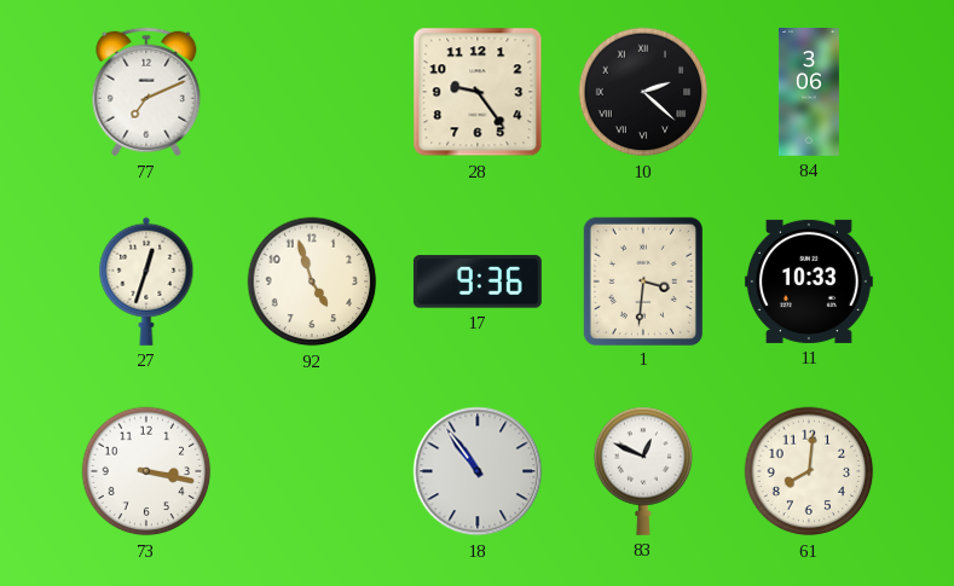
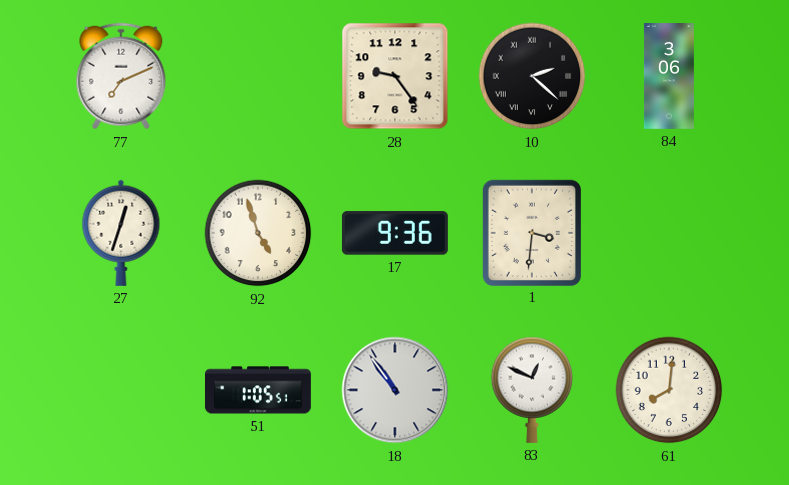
11: 10:33 -> none
73: 3:17 -> none
51: none -> 1:05
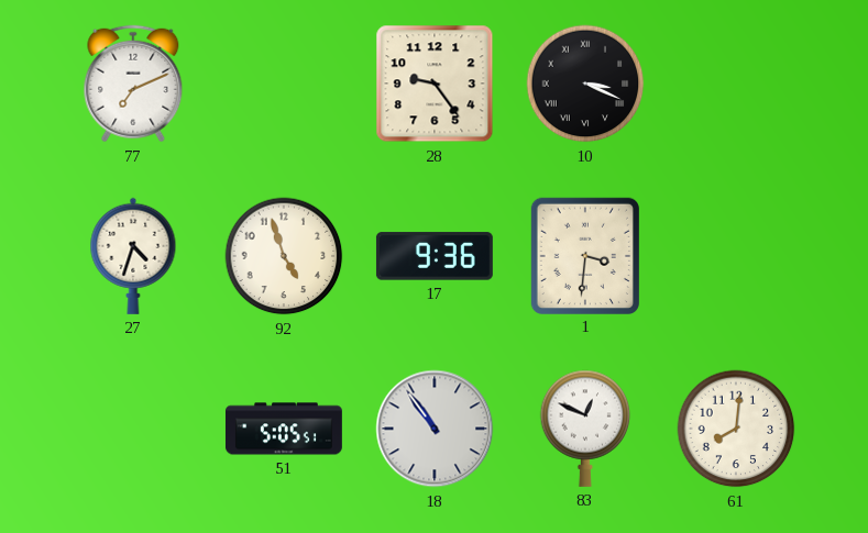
10: 2:22 -> 3:19
84: 3:06 -> none
27: 12:33 -> 4:33
51: 1:05 -> 5:05
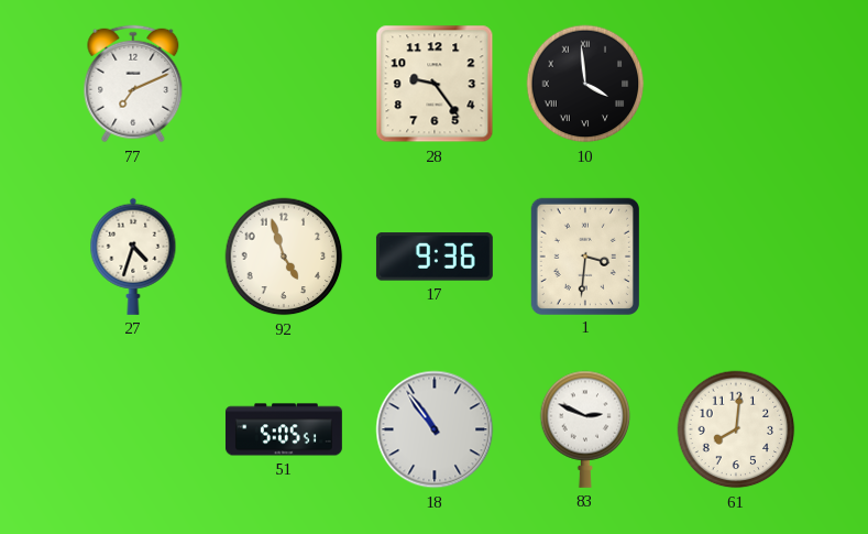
10: 3:19 -> 3:59
83: 12:49 -> 2:49
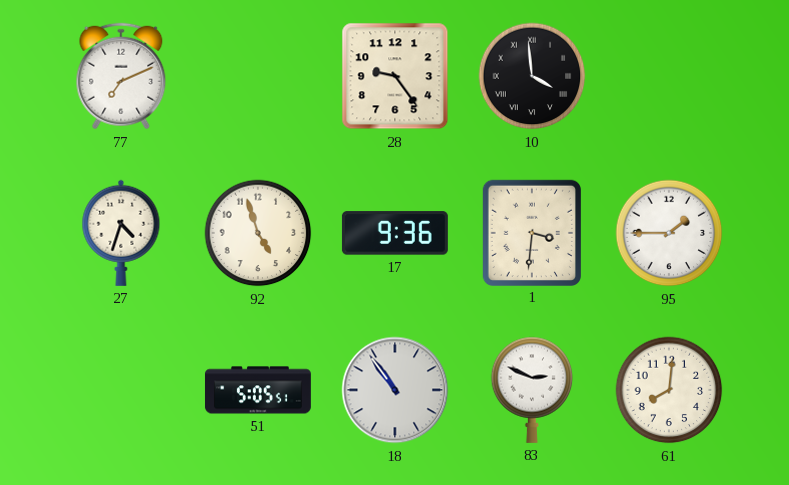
95: none -> 1:45
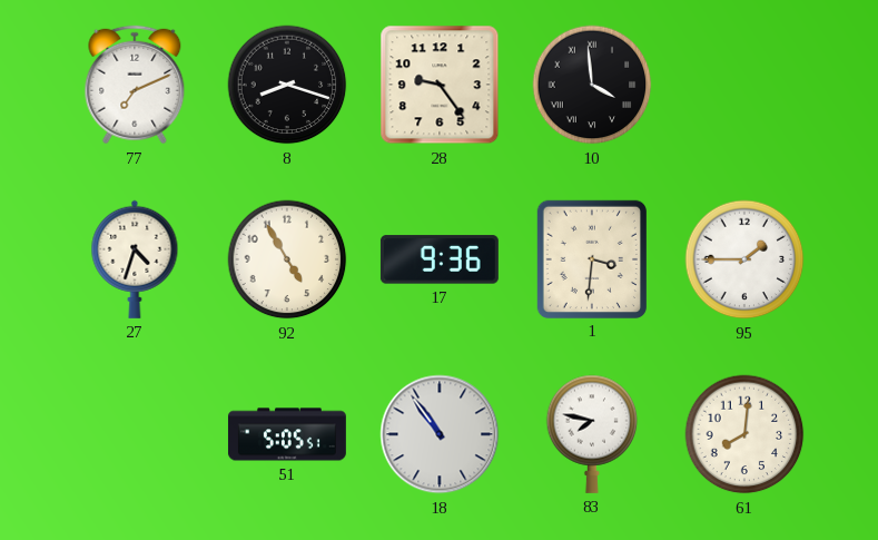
8: none -> 8:18
92: 4:57 -> 4:55
83: 2:49 -> 7:47
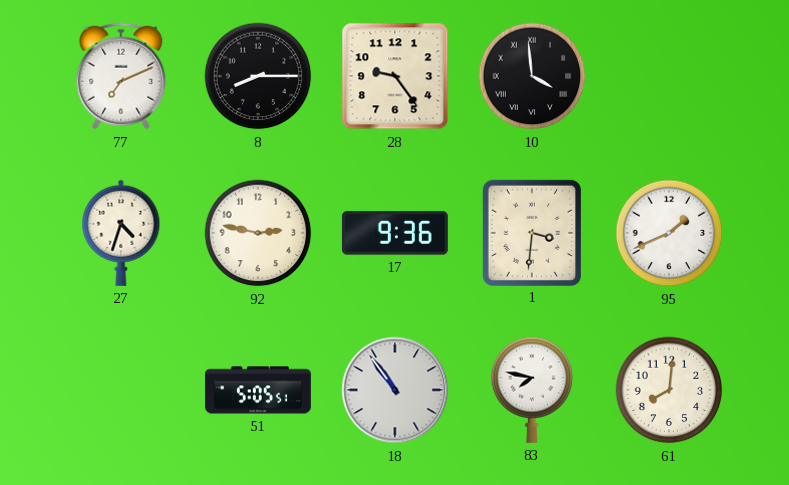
8: 8:18 -> 8:15
92: 4:55 -> 2:47
95: 1:45 -> 1:41
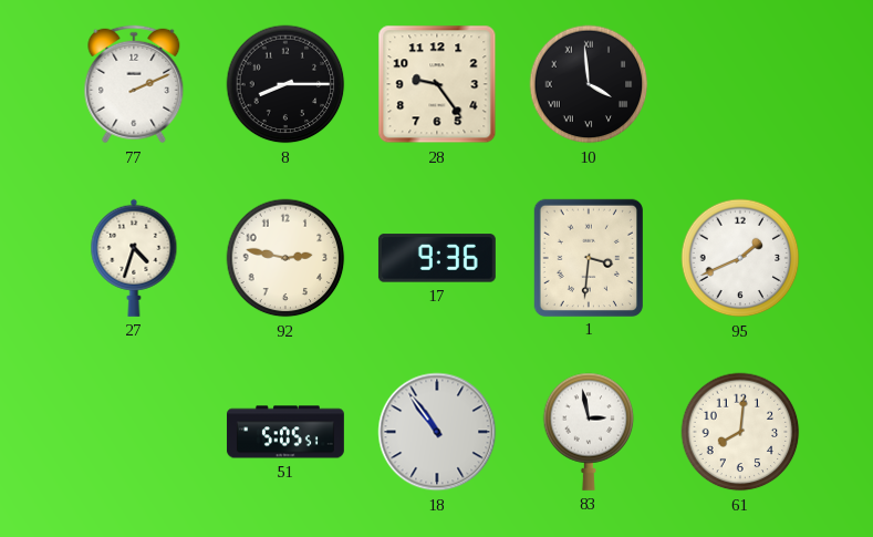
77: 7:11 -> 2:11
83: 7:47 -> 2:58
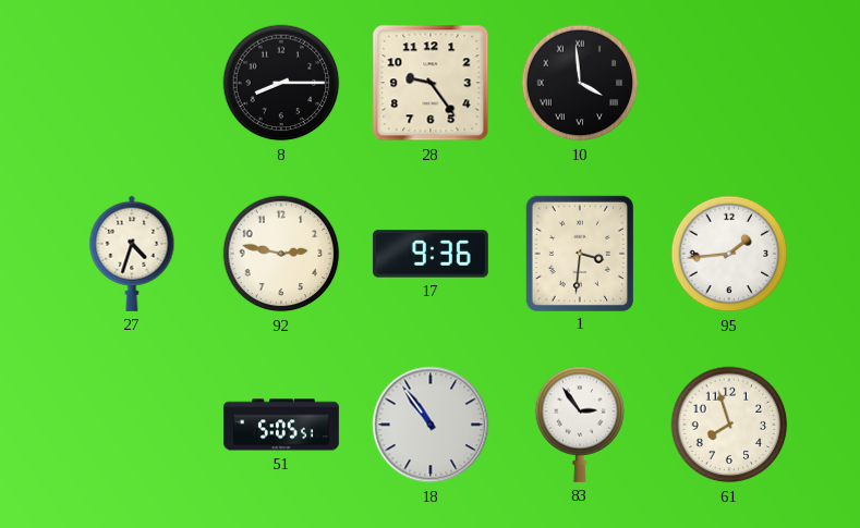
77: 2:11 -> none
95: 1:41 -> 1:44
83: 2:58 -> 2:54
61: 8:01 -> 7:57
